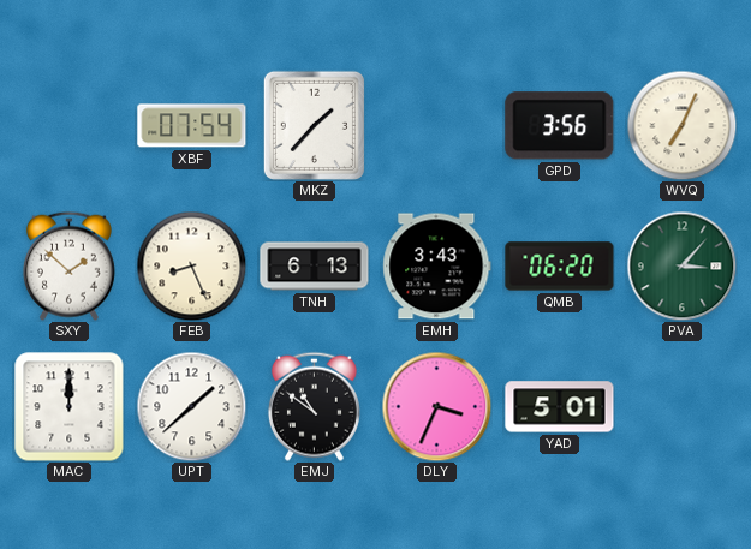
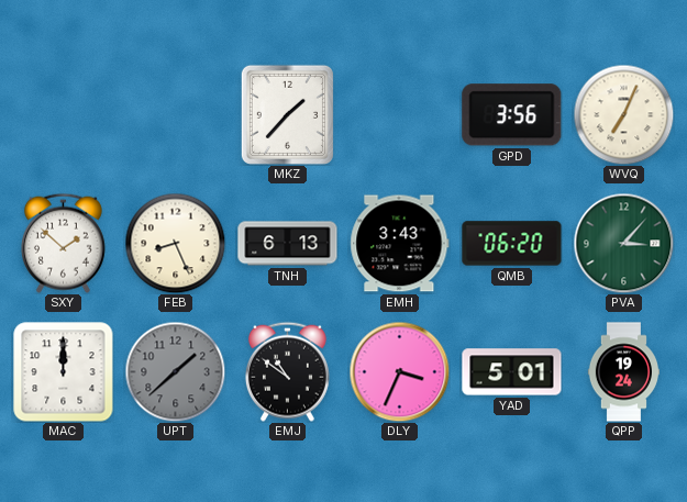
XBF: 07:54 -> none
UPT dial: white -> grey
QPP: none -> 19:24
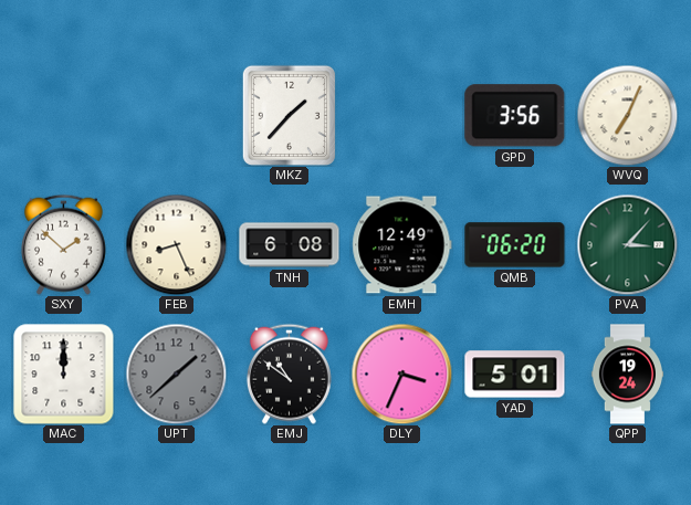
TNH: 6:13 -> 6:08
EMH: 3:43 -> 12:49
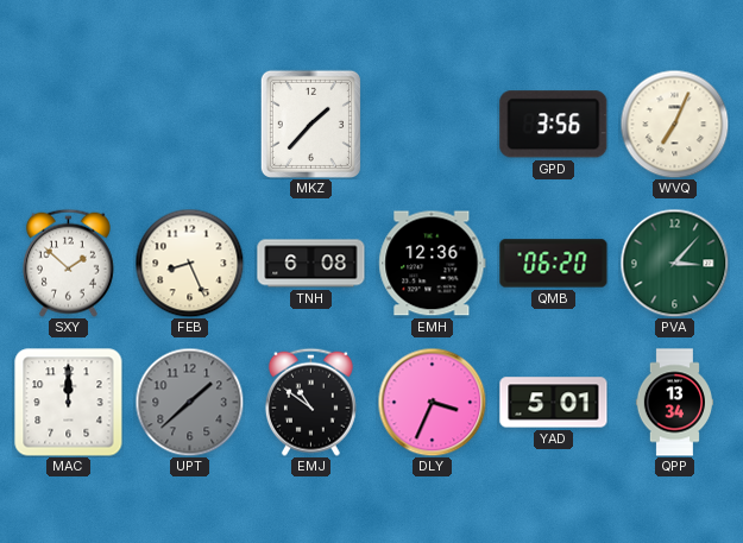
EMH: 12:49 -> 12:36
QPP: 19:24 -> 13:34
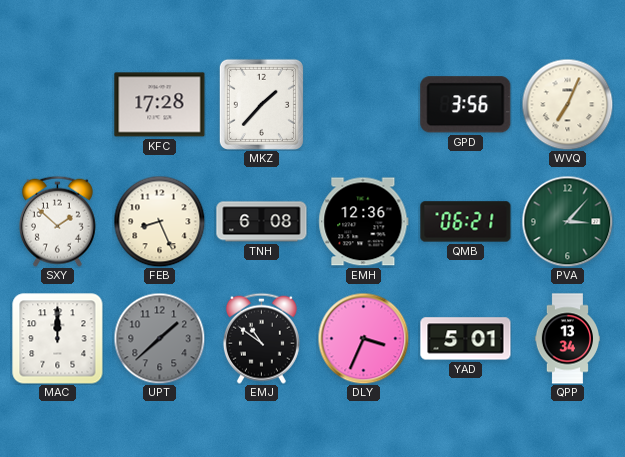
KFC: none -> 17:28
QMB: 06:20 -> 06:21
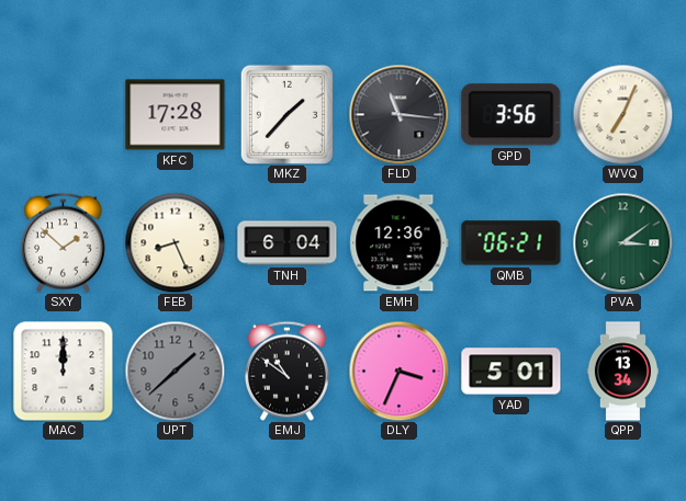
FLD: none -> 11:16
TNH: 6:08 -> 6:04
PVA: 3:07 -> 3:09
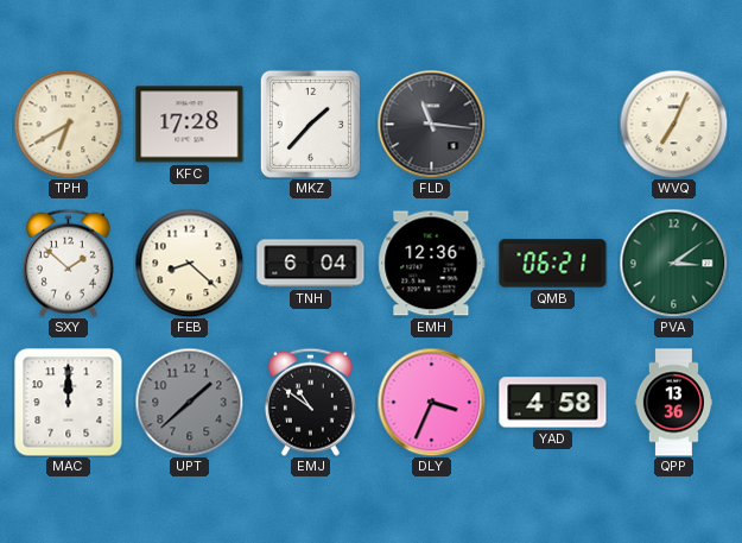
TPH: none -> 6:40
GPD: 3:56 -> none
FEB: 8:26 -> 8:22
YAD: 5:01 -> 4:58
QPP: 13:34 -> 13:36
